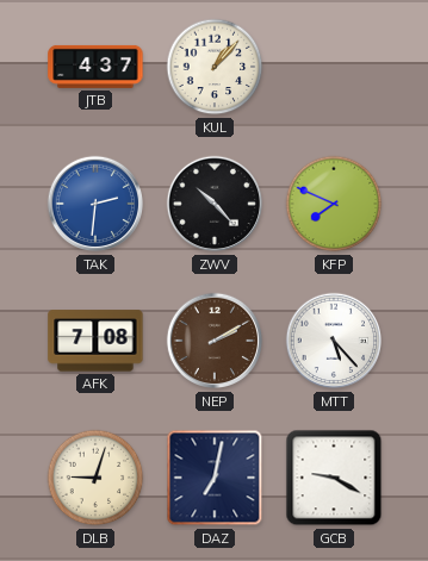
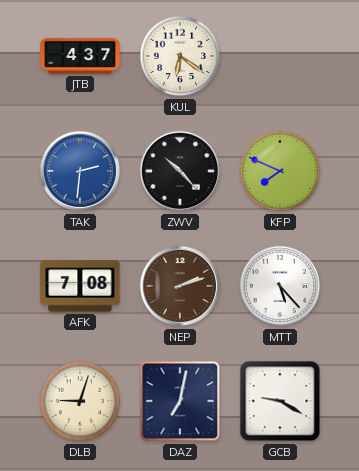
KUL: 1:07 -> 6:21
NEP: 2:10 -> 2:12
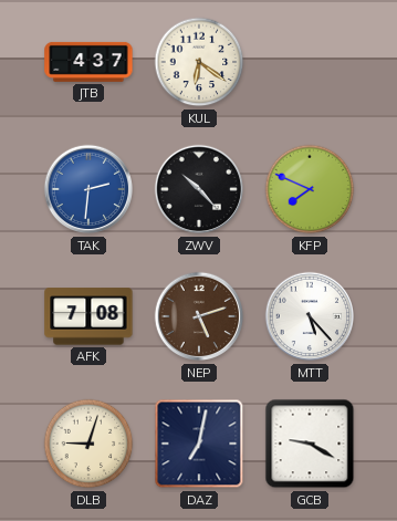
NEP: 2:12 -> 5:12
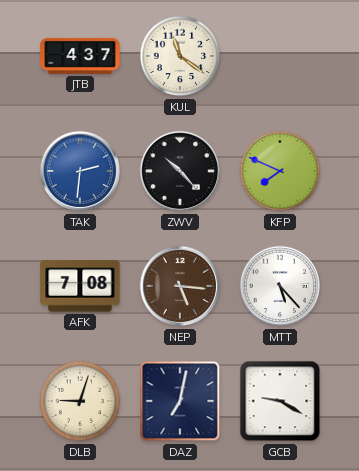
KUL: 6:21 -> 11:21
NEP: 5:12 -> 5:16
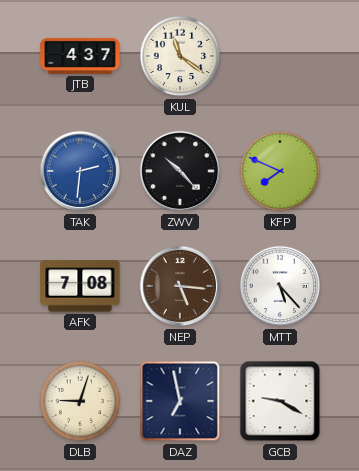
DAZ: 7:02 -> 6:58
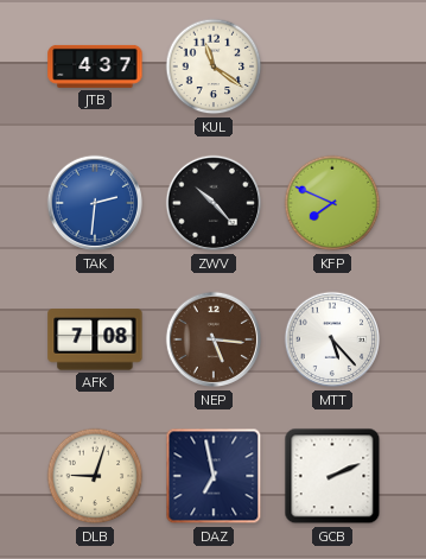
GCB: 9:20 -> 2:11
